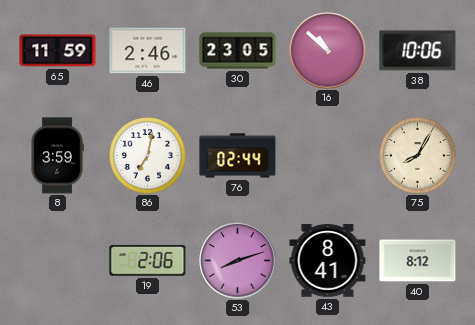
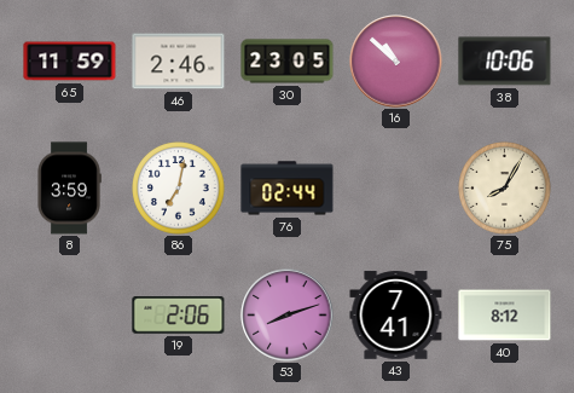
43: 8:41 -> 7:41
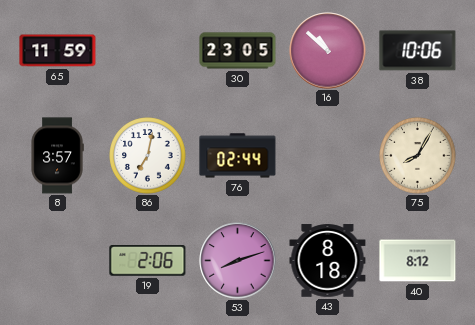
46: 2:46 -> none
8: 3:59 -> 3:57
43: 7:41 -> 8:18
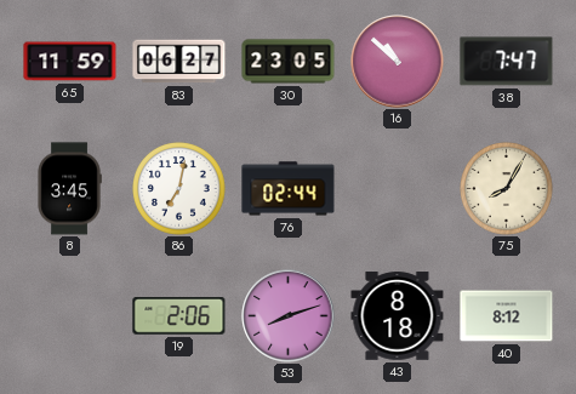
83: none -> 06:27
38: 10:06 -> 7:47
8: 3:57 -> 3:45
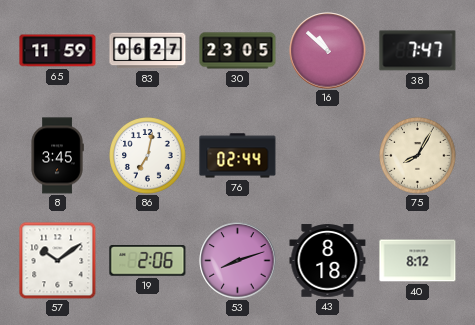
57: none -> 10:09
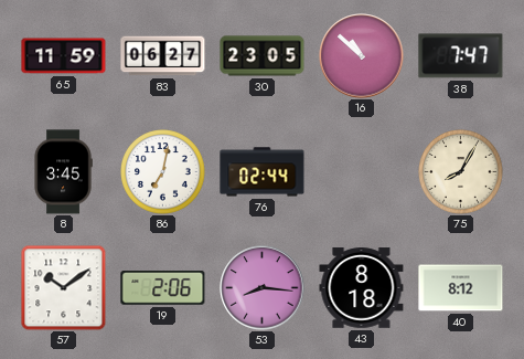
53: 8:12 -> 8:16
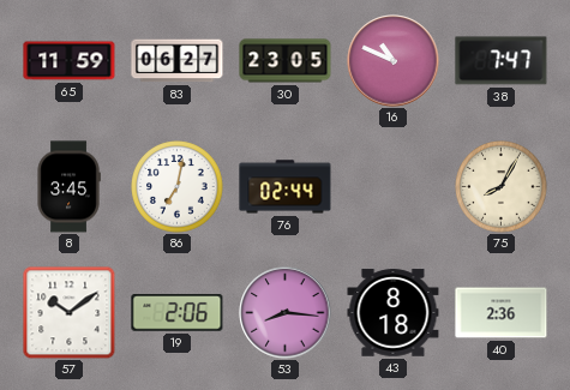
16: 10:52 -> 10:49
40: 8:12 -> 2:36
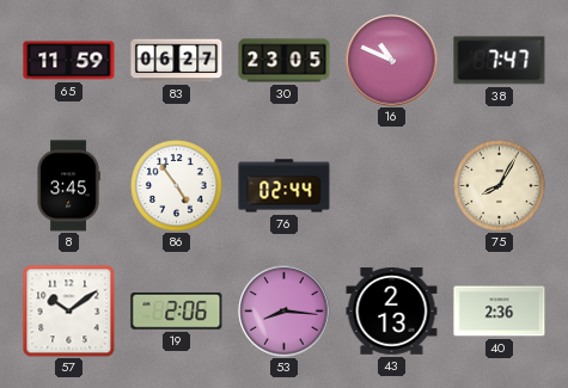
86: 7:02 -> 4:54
43: 8:18 -> 2:13
